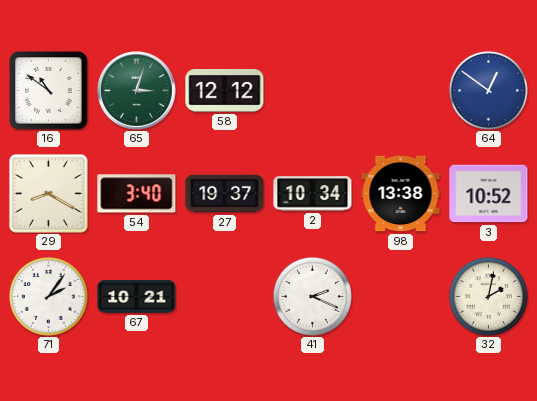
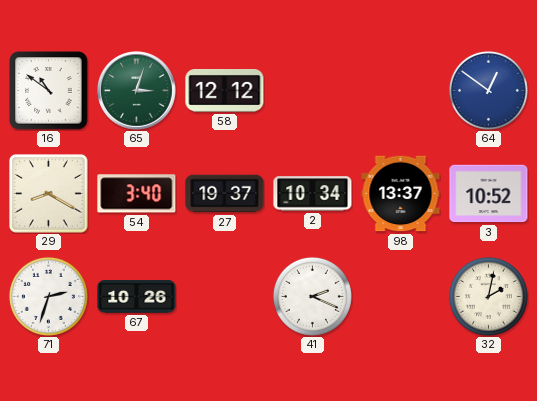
98: 13:38 -> 13:37
71: 2:06 -> 2:33
67: 10:21 -> 10:26
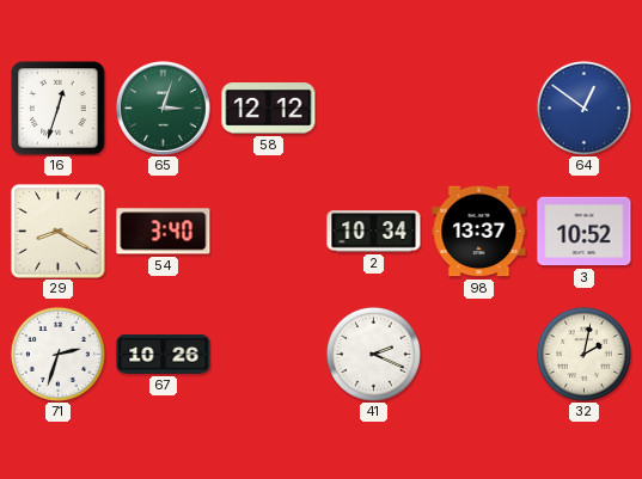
16: 10:51 -> 12:33
27: 19:37 -> none
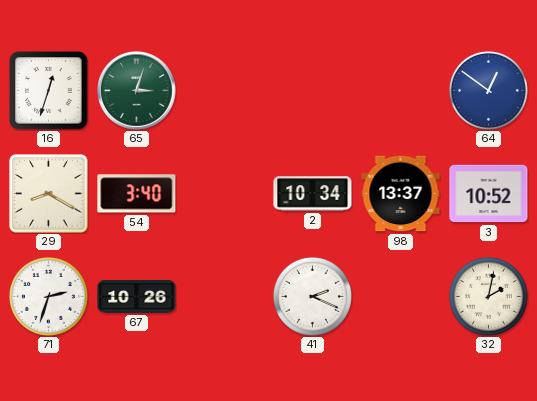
58: 12:12 -> none
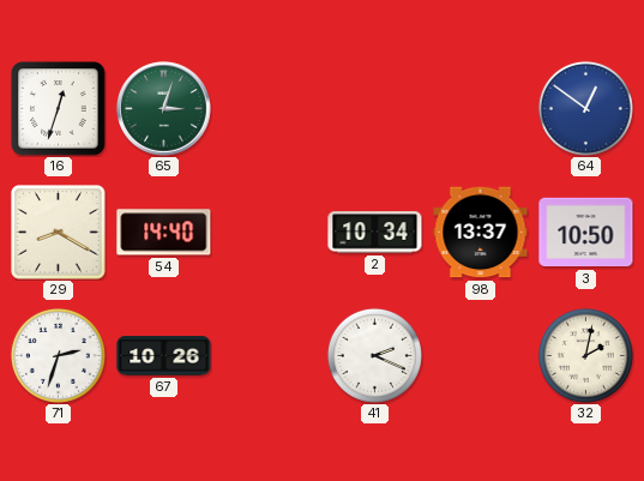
54: 3:40 -> 14:40
3: 10:52 -> 10:50
